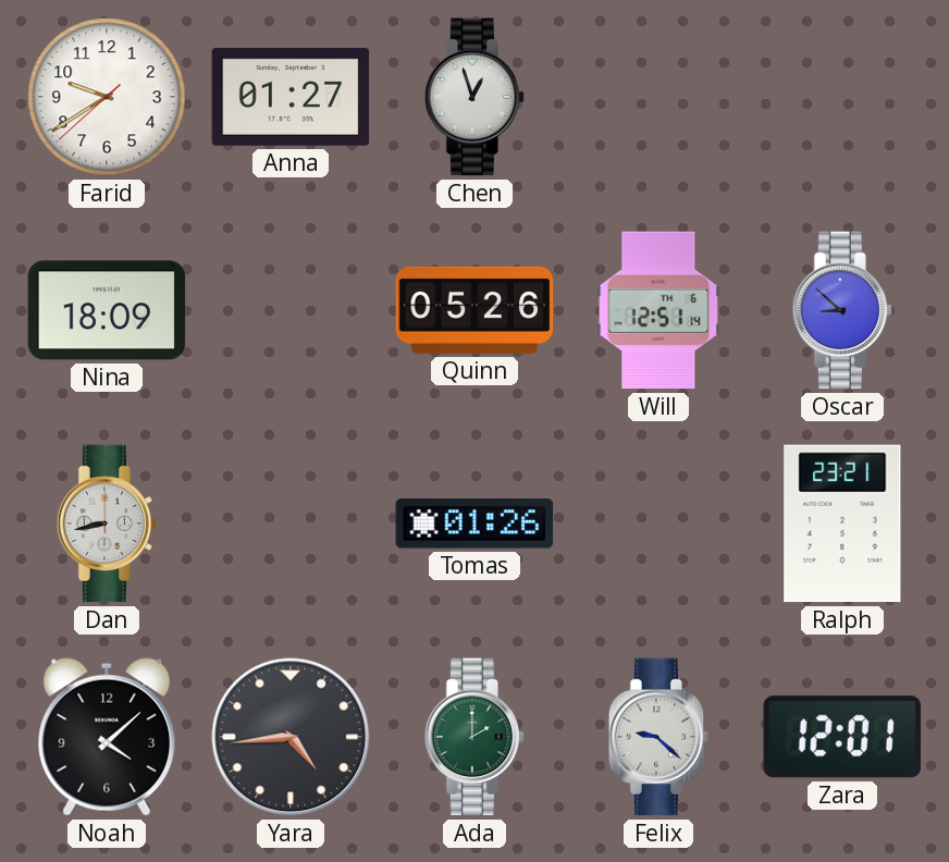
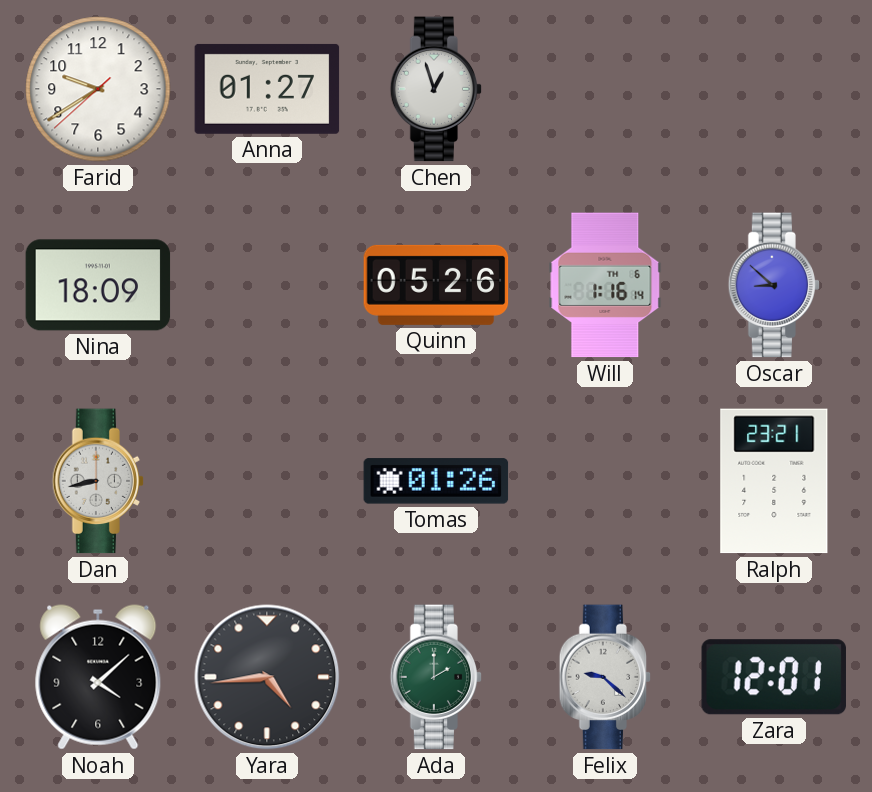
Will: 12:51 -> 1:16
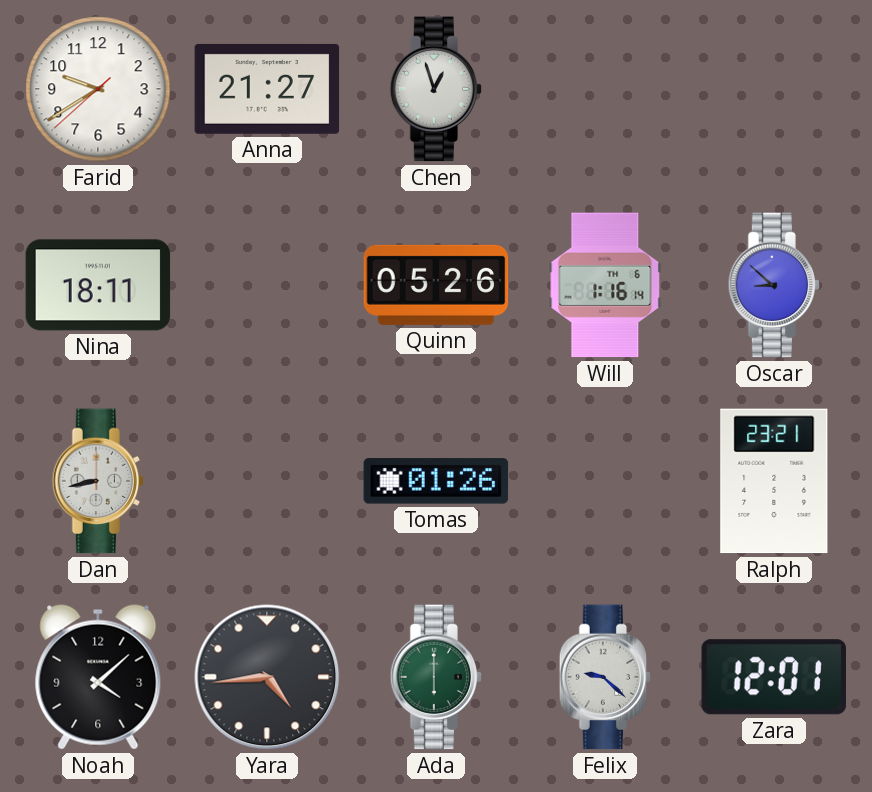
Anna: 01:27 -> 21:27
Nina: 18:09 -> 18:11
Ada: 2:00 -> 6:00
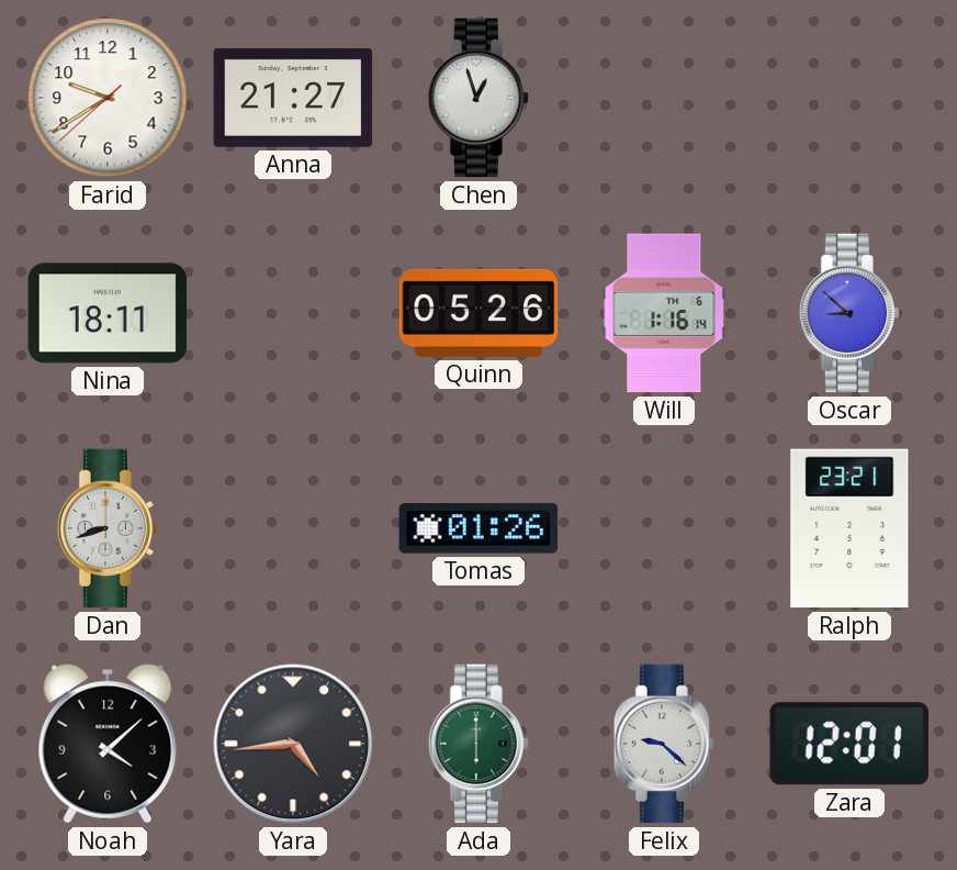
Dan: 8:43 -> 8:42
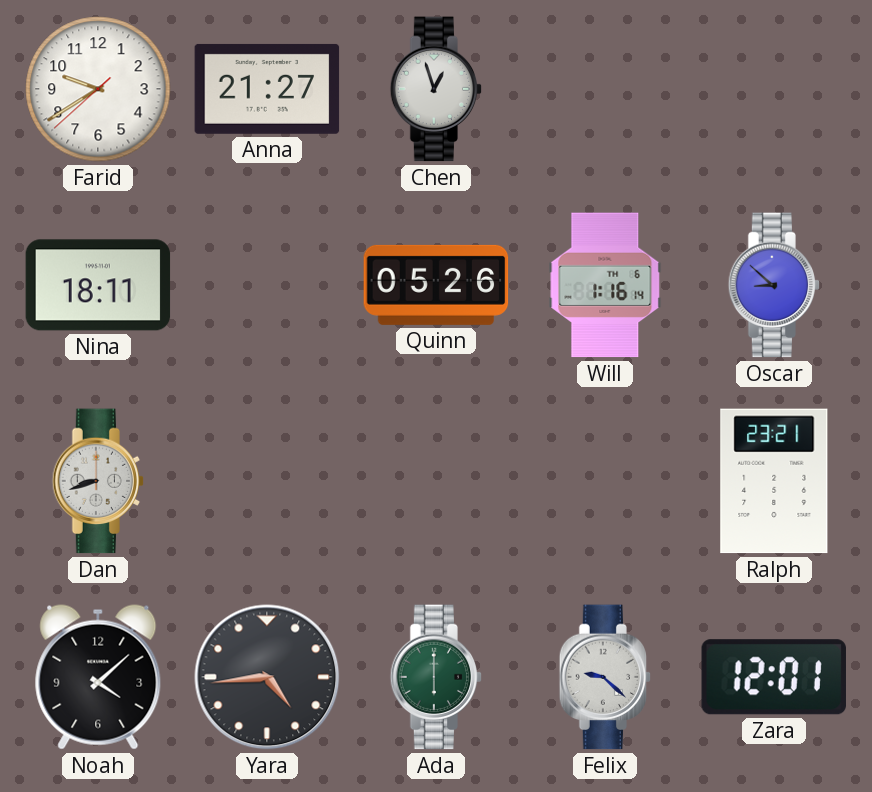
Tomas: 01:26 -> none
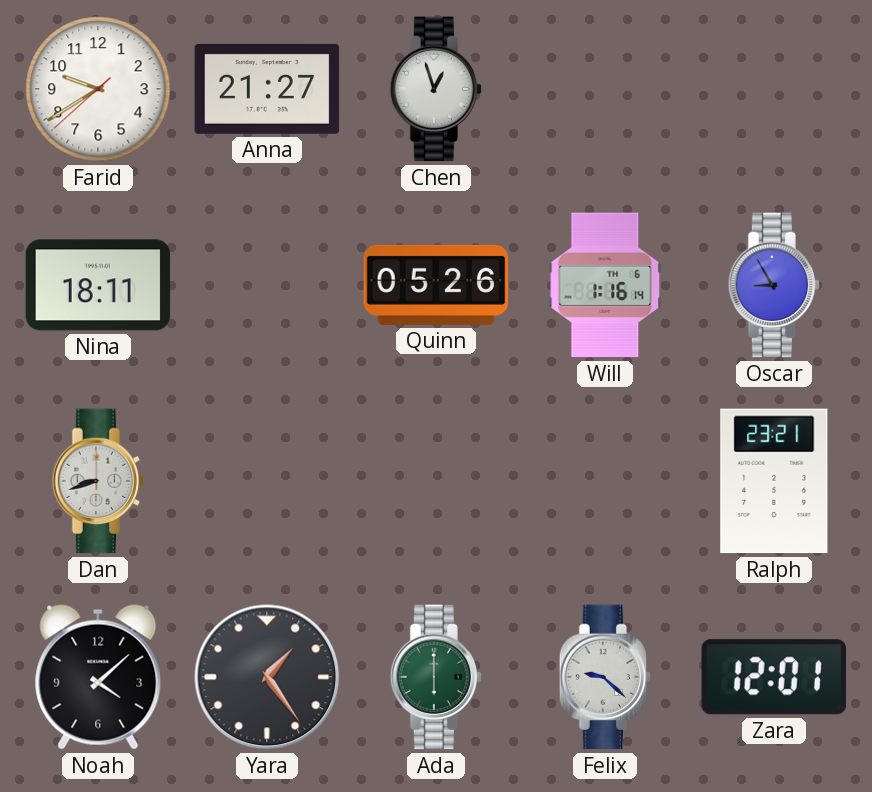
Oscar: 8:52 -> 8:55
Yara: 4:44 -> 1:24
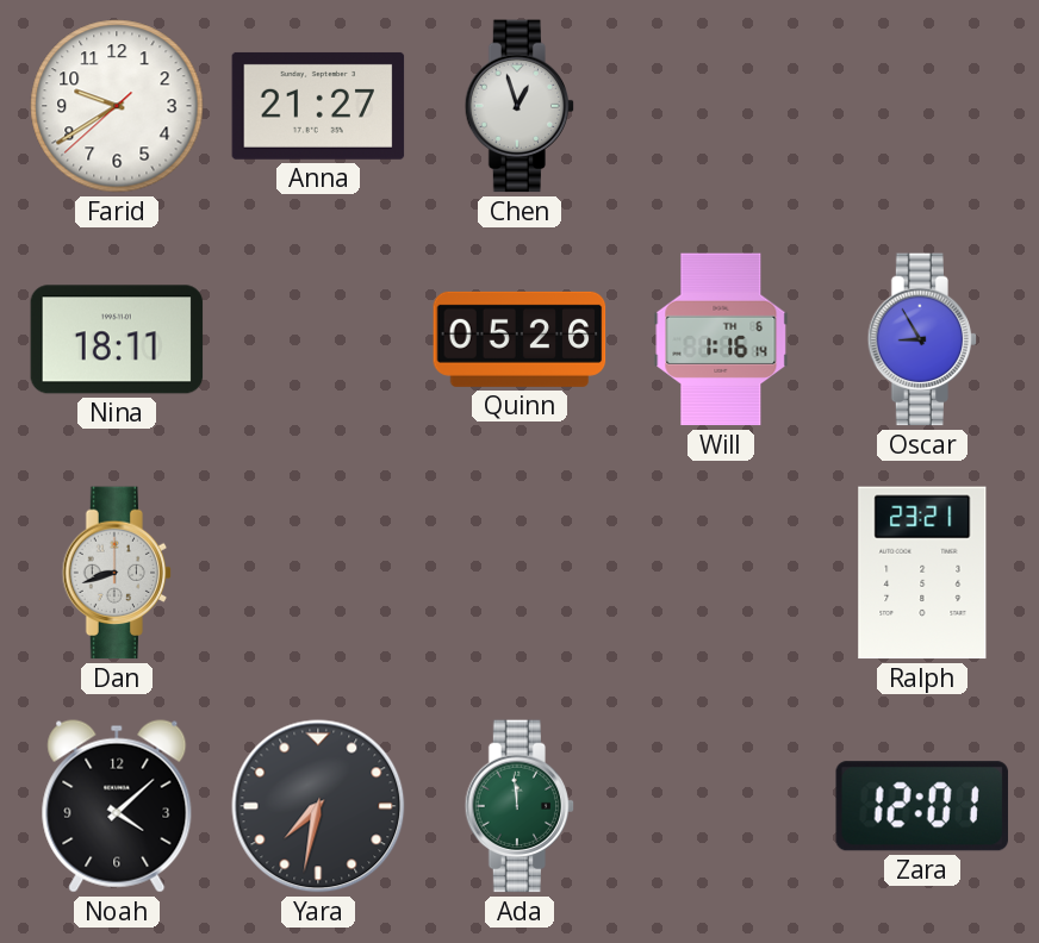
Yara: 1:24 -> 7:32
Ada: 6:00 -> 11:59
Felix: 9:22 -> none
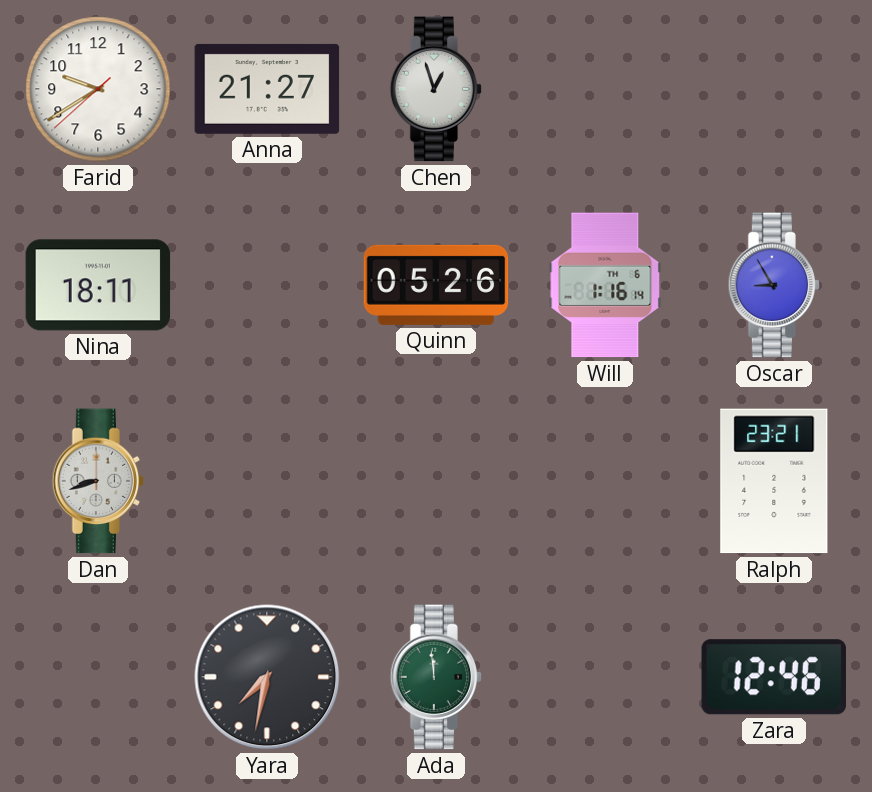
Noah: 4:08 -> none
Zara: 12:01 -> 12:46
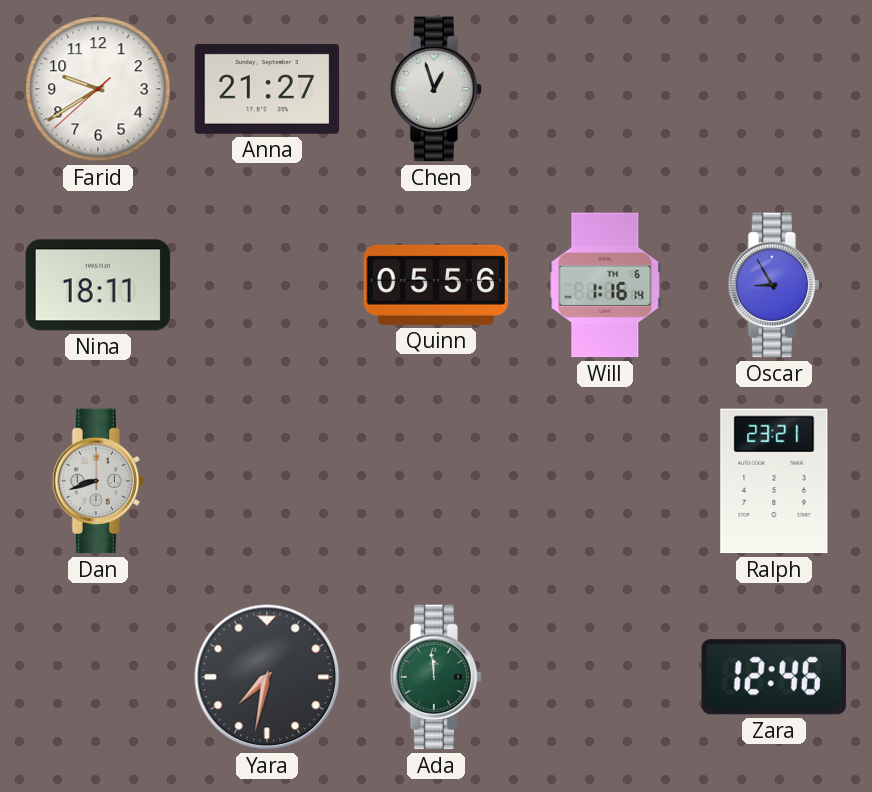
Quinn: 05:26 -> 05:56
